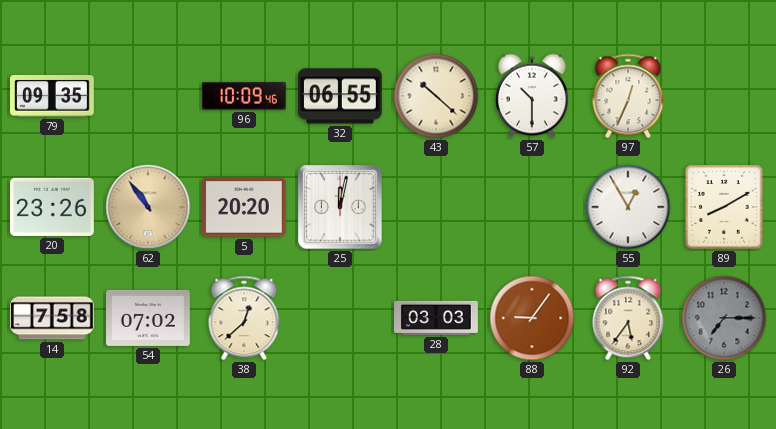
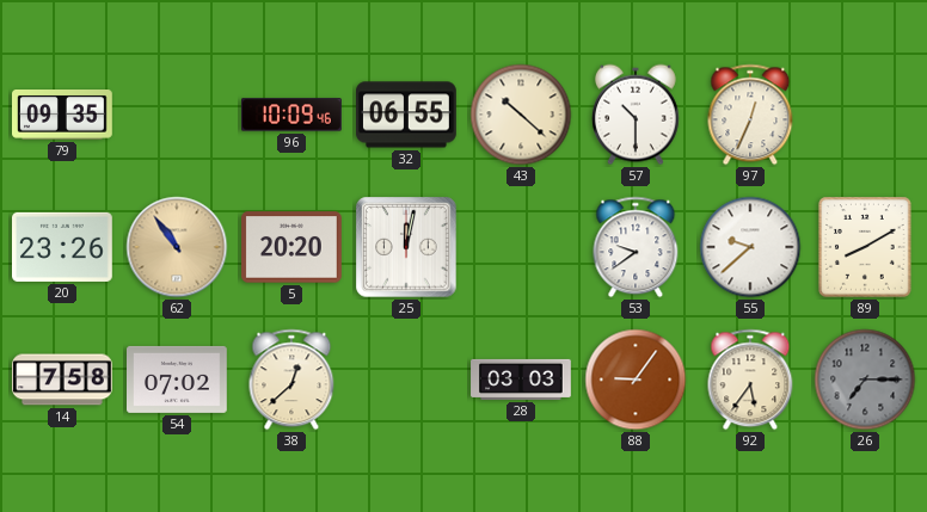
53: none -> 9:39
55: 12:55 -> 9:38
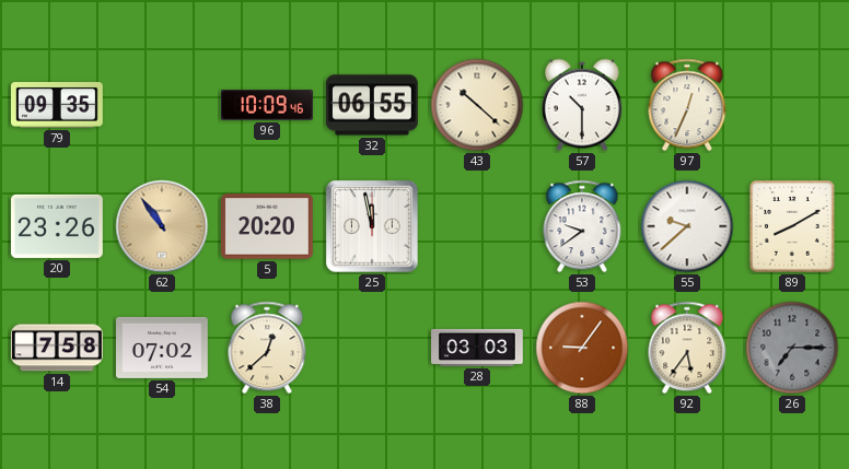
25: 12:02 -> 11:58
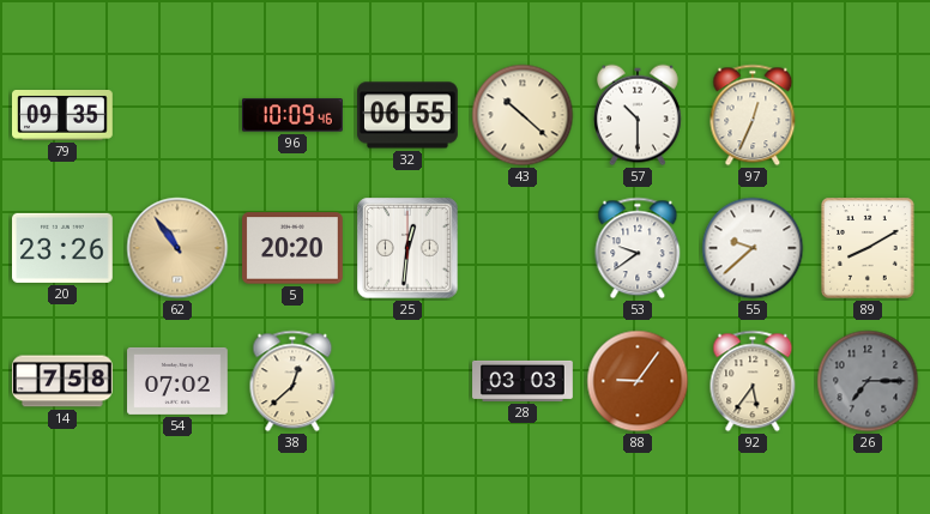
25: 11:58 -> 12:31
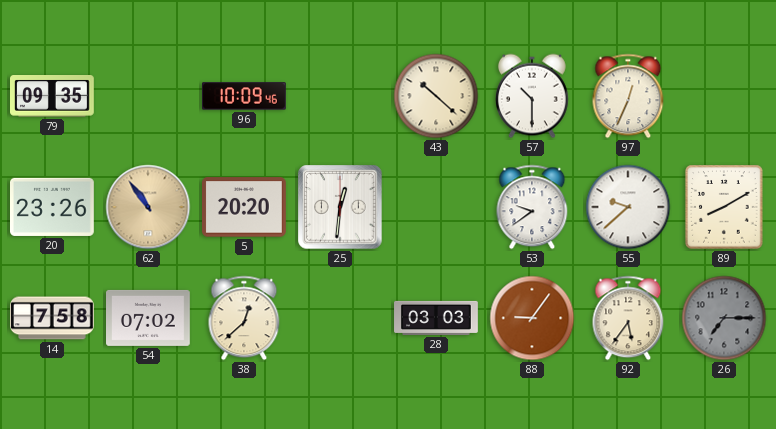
32: 06:55 -> none
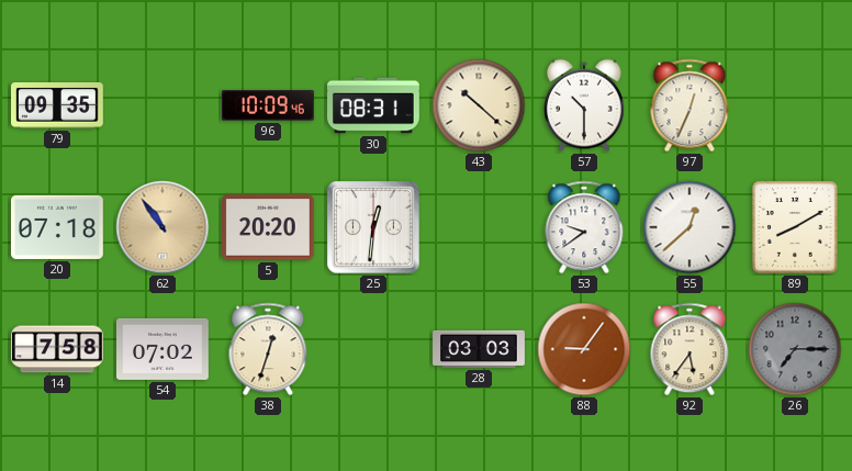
30: none -> 08:31
20: 23:26 -> 07:18
55: 9:38 -> 12:38
38: 12:38 -> 12:33
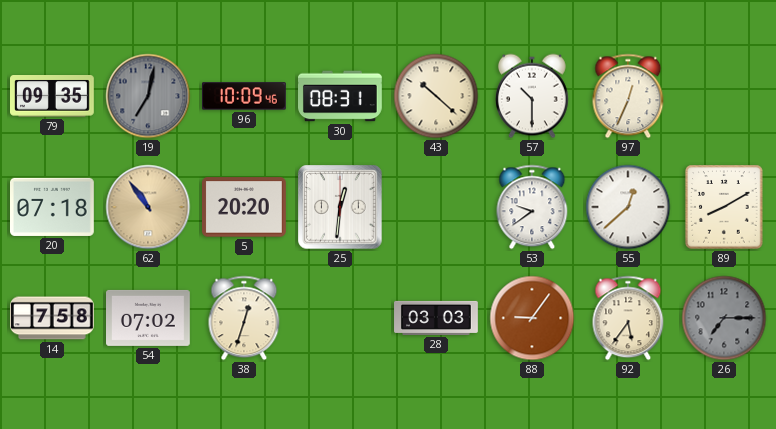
19: none -> 7:02
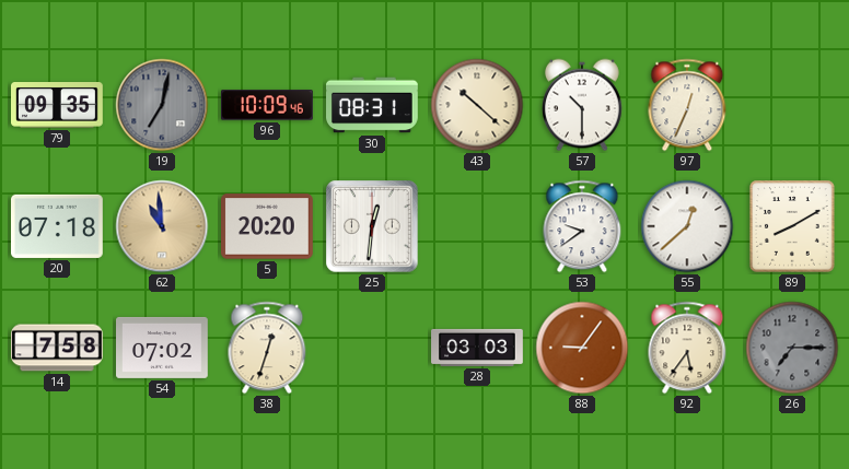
62: 10:54 -> 10:59
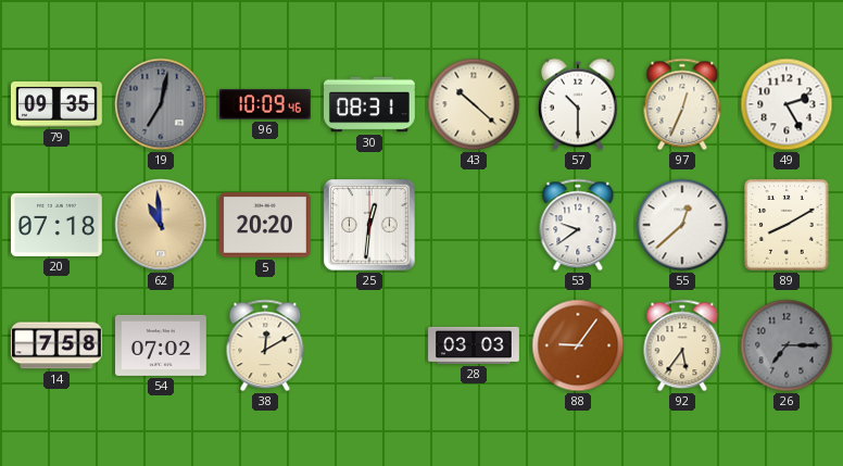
49: none -> 2:25
38: 12:33 -> 12:10
